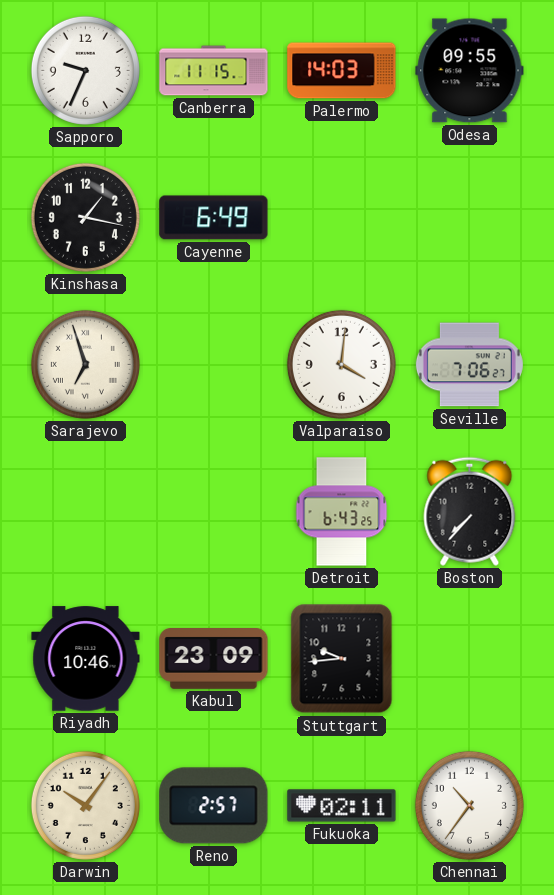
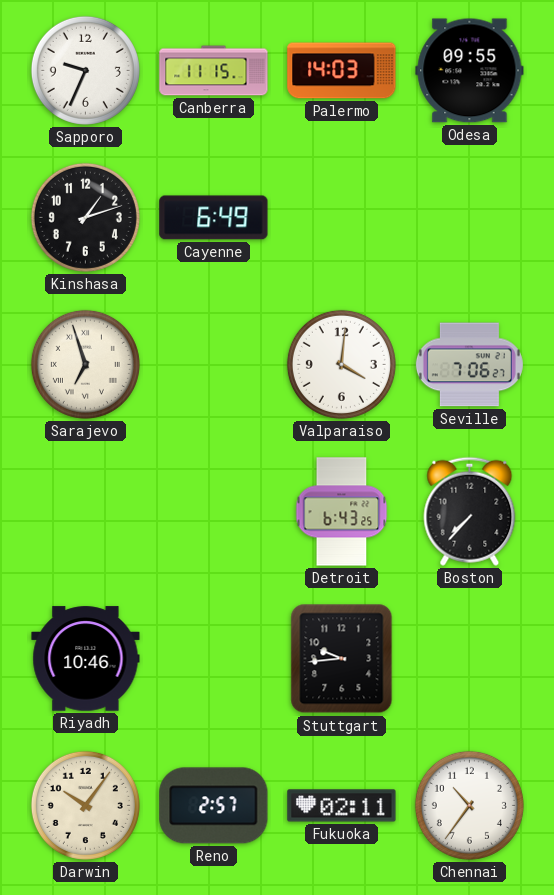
Kinshasa: 1:17 -> 1:12
Kabul: 23:09 -> none
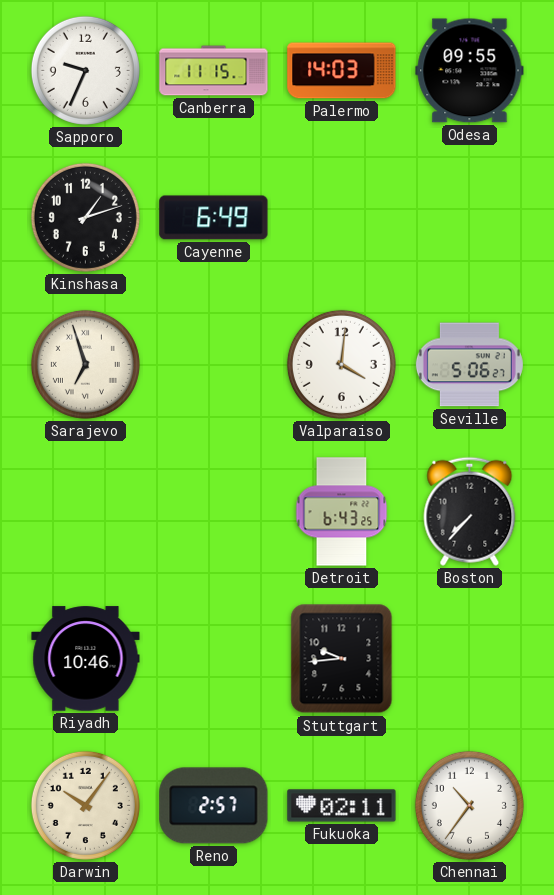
Seville: 7:06 -> 5:06
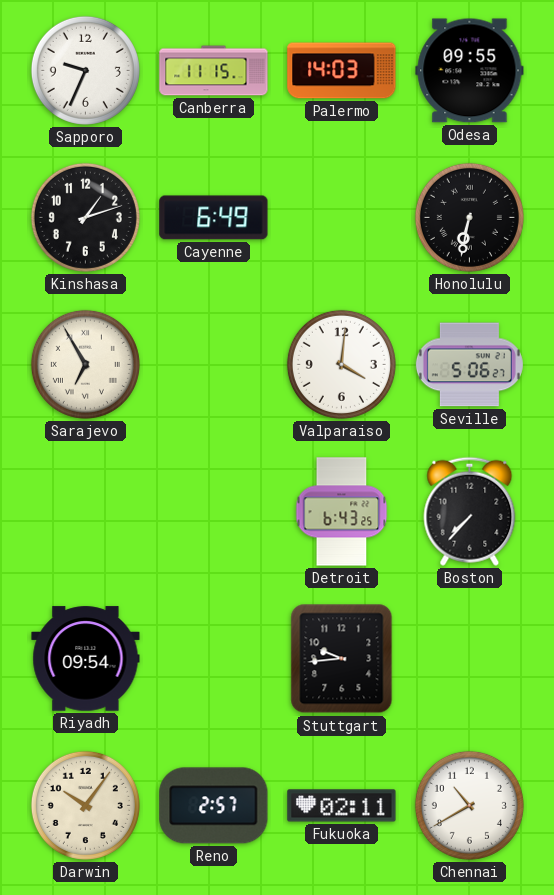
Honolulu: none -> 6:32
Sarajevo: 6:57 -> 6:55
Riyadh: 10:46 -> 09:54
Chennai: 10:36 -> 10:40
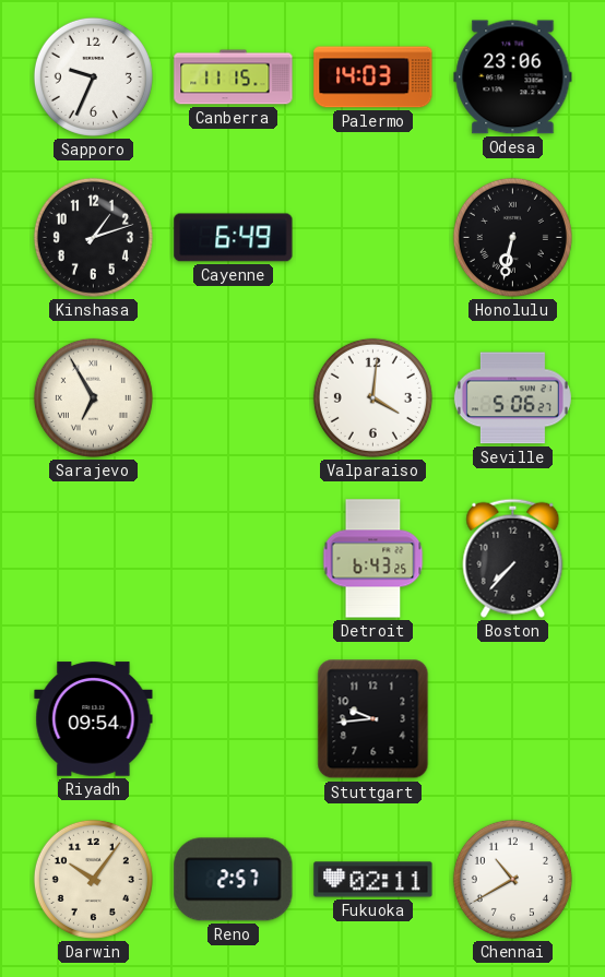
Odesa: 09:55 -> 23:06
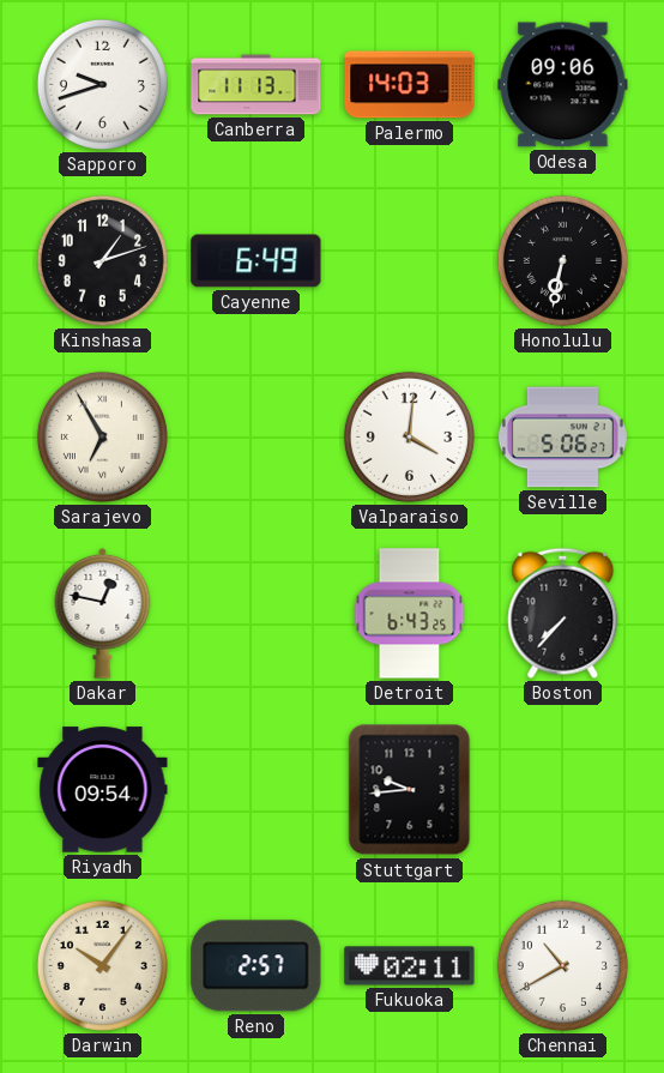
Sapporo: 9:34 -> 9:42
Canberra: 11:15 -> 11:13
Odesa: 23:06 -> 09:06
Dakar: none -> 12:47
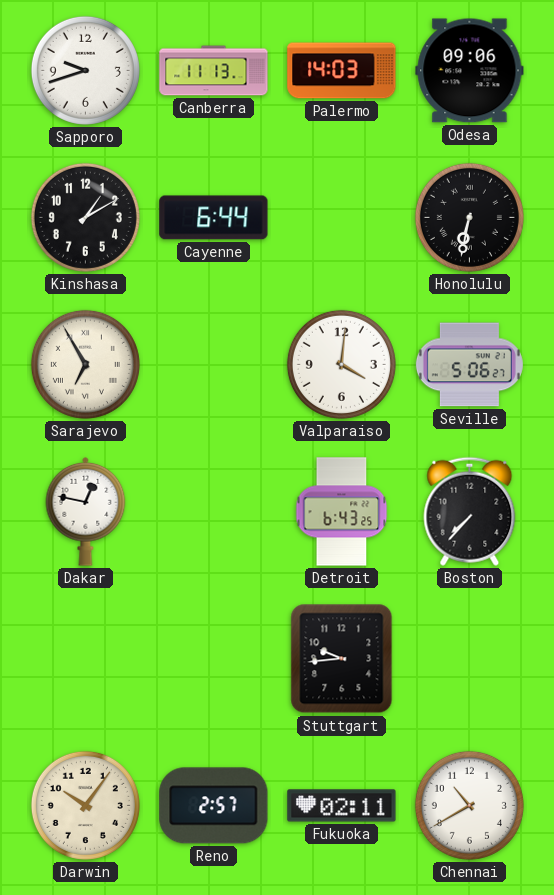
Kinshasa: 1:12 -> 1:10
Cayenne: 6:49 -> 6:44
Riyadh: 09:54 -> none
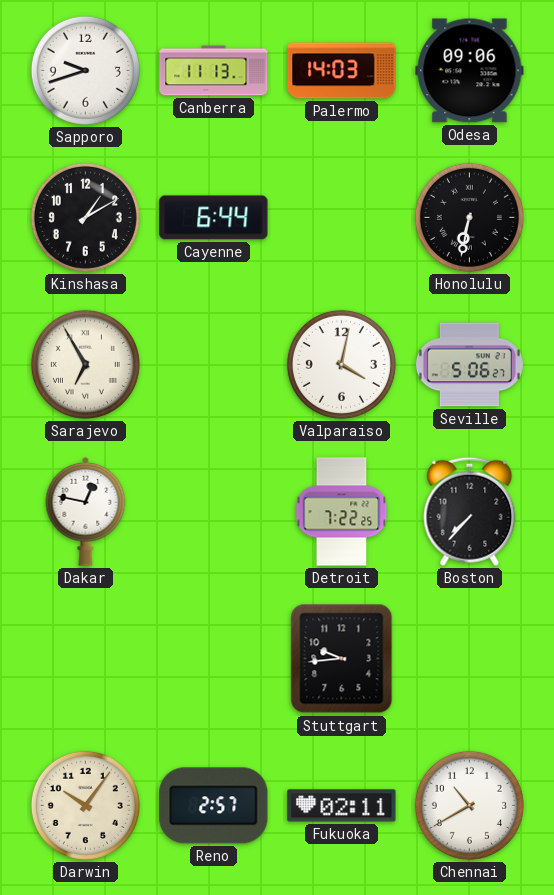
Valparaiso: 4:01 -> 4:02
Detroit: 6:43 -> 7:22
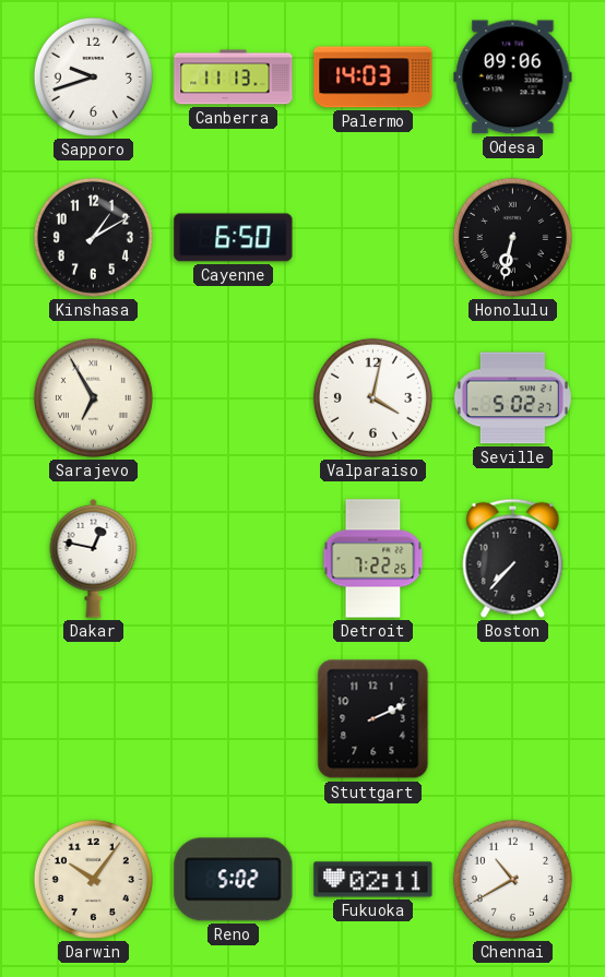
Cayenne: 6:44 -> 6:50
Seville: 5:06 -> 5:02
Stuttgart: 9:44 -> 2:11
Reno: 2:57 -> 5:02
